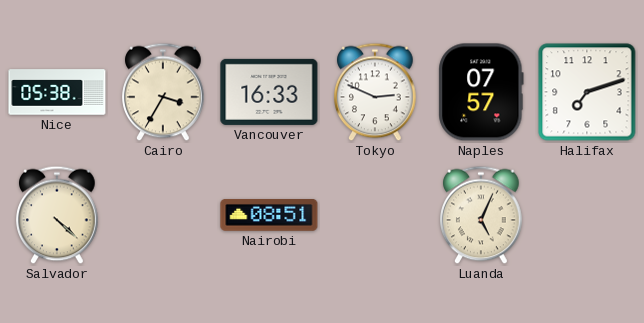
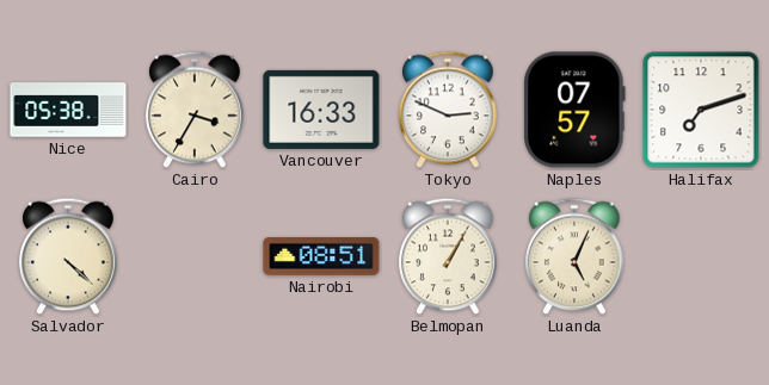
Belmopan: none -> 1:05
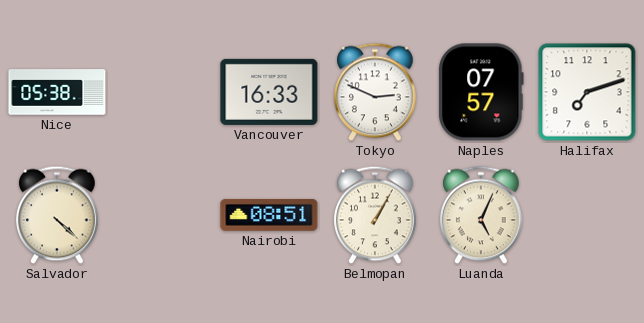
Cairo: 3:35 -> none
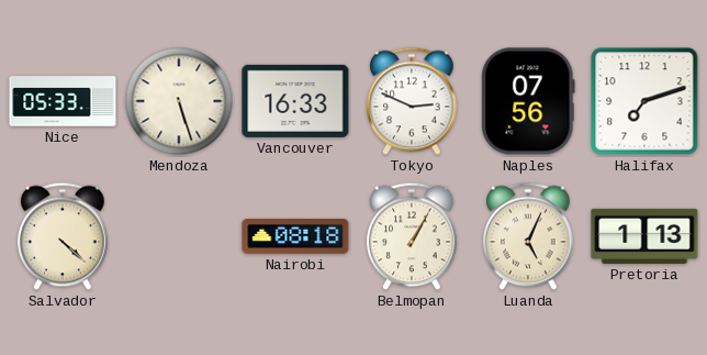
Nice: 05:38 -> 05:33
Mendoza: none -> 5:27
Naples: 07:57 -> 07:56
Nairobi: 08:51 -> 08:18
Pretoria: none -> 1:13
